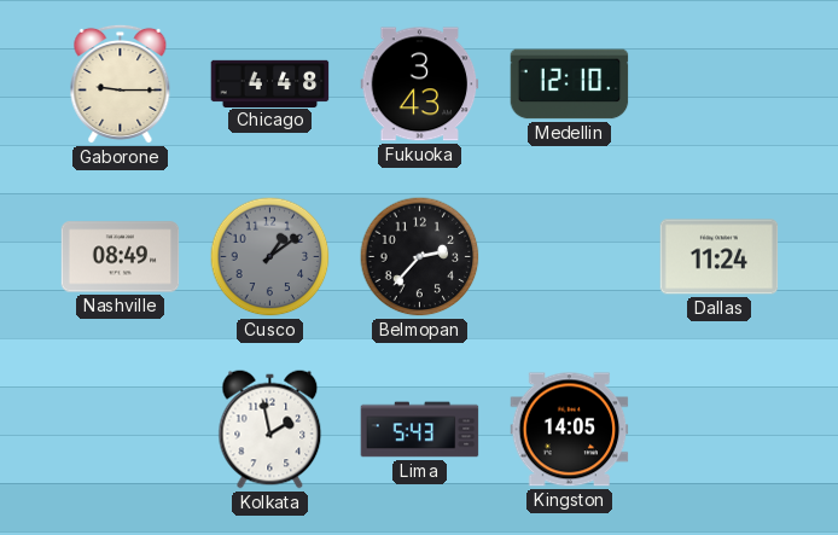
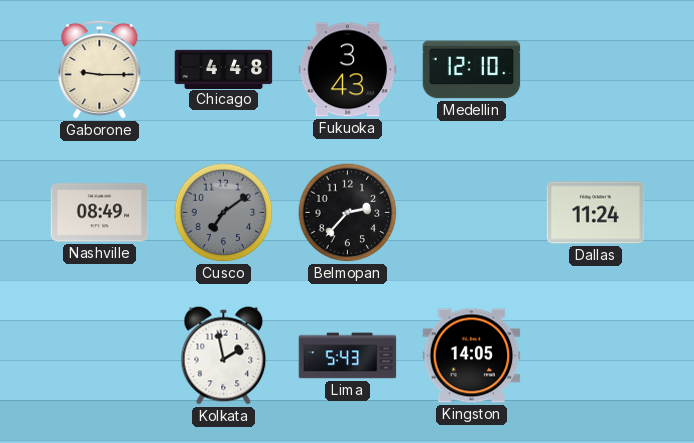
Cusco: 1:09 -> 7:09
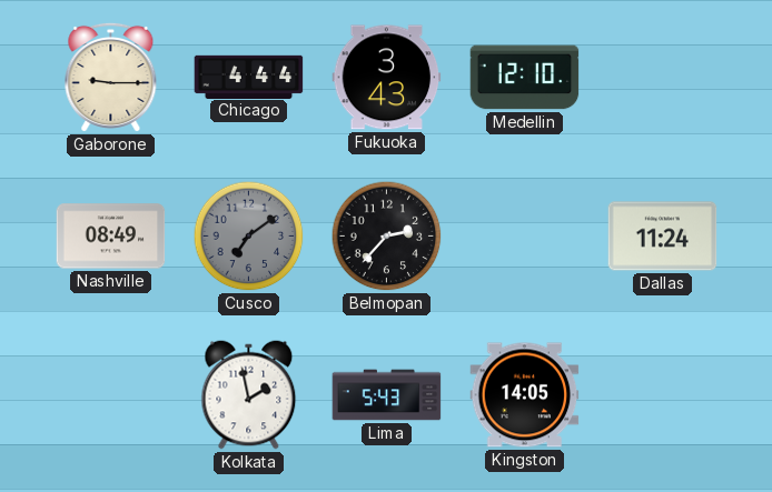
Chicago: 4:48 -> 4:44
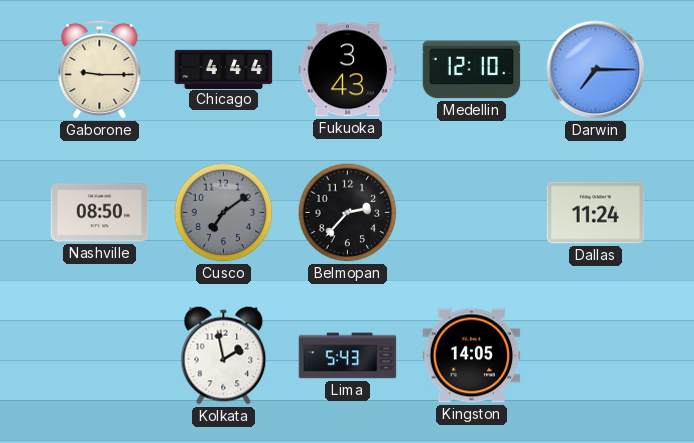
Darwin: none -> 7:15
Nashville: 08:49 -> 08:50
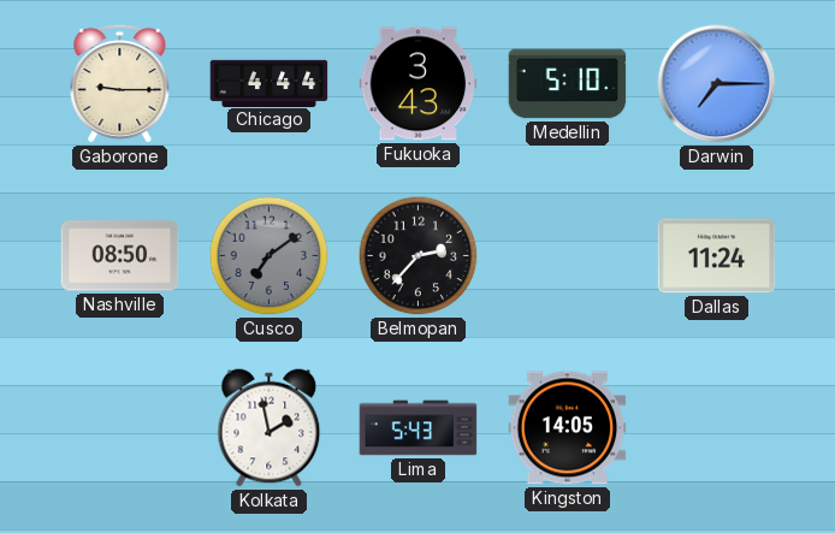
Medellin: 12:10 -> 5:10
